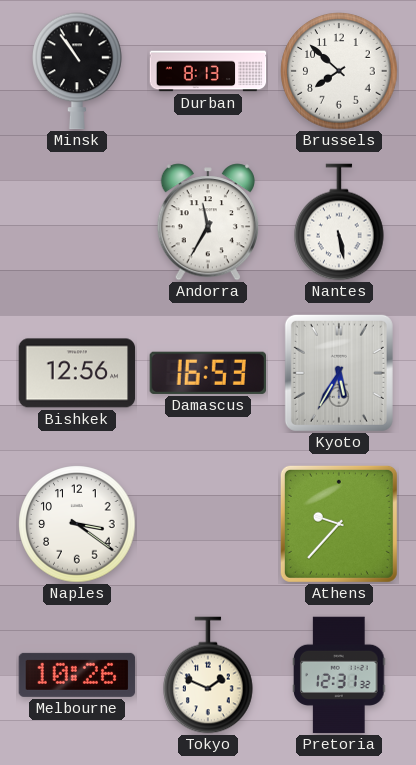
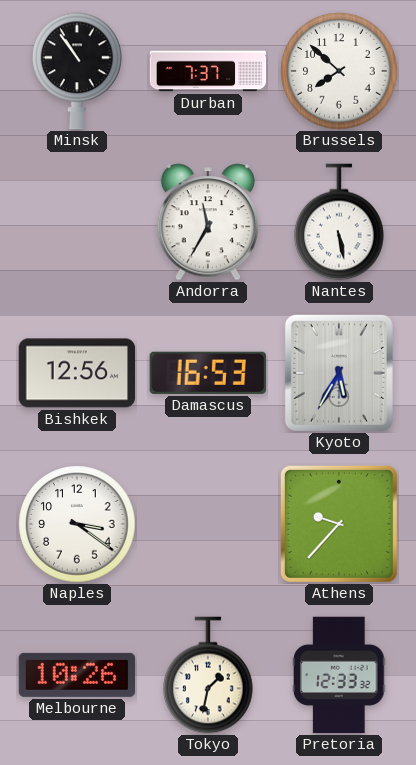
Durban: 8:13 -> 7:37
Tokyo: 1:49 -> 1:32
Pretoria: 12:31 -> 12:33
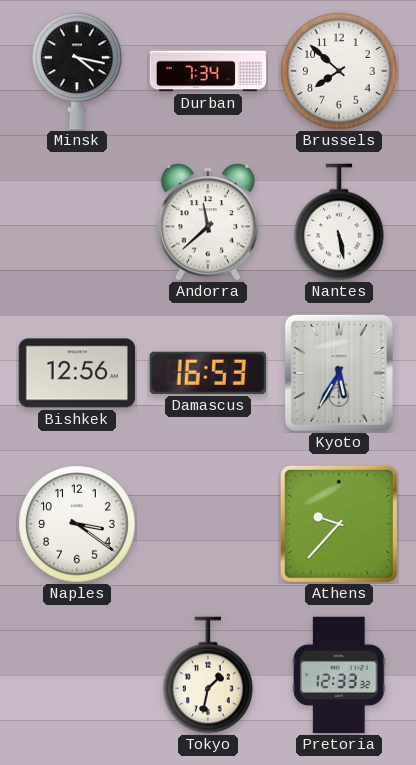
Minsk: 10:54 -> 4:17
Durban: 7:37 -> 7:34
Andorra: 11:35 -> 11:38
Melbourne: 10:26 -> none
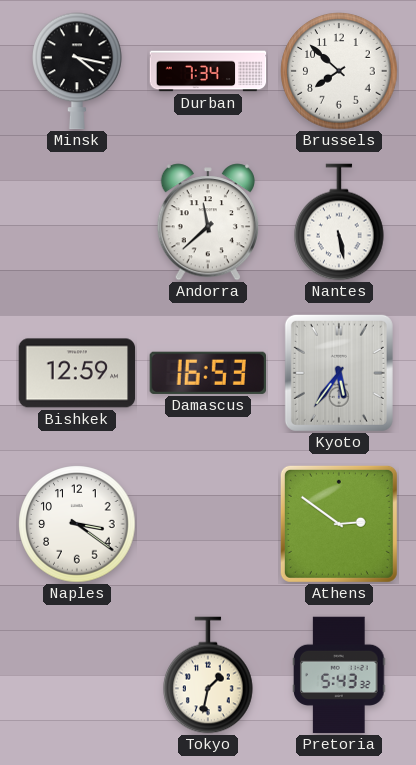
Bishkek: 12:56 -> 12:59
Kyoto: 5:35 -> 5:36
Athens: 9:37 -> 2:51
Pretoria: 12:33 -> 5:43
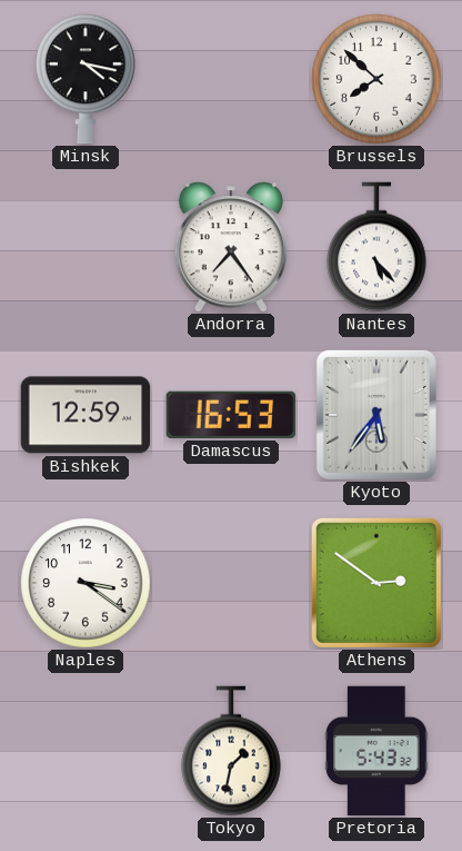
Durban: 7:34 -> none
Andorra: 11:38 -> 7:24
Nantes: 5:28 -> 5:23
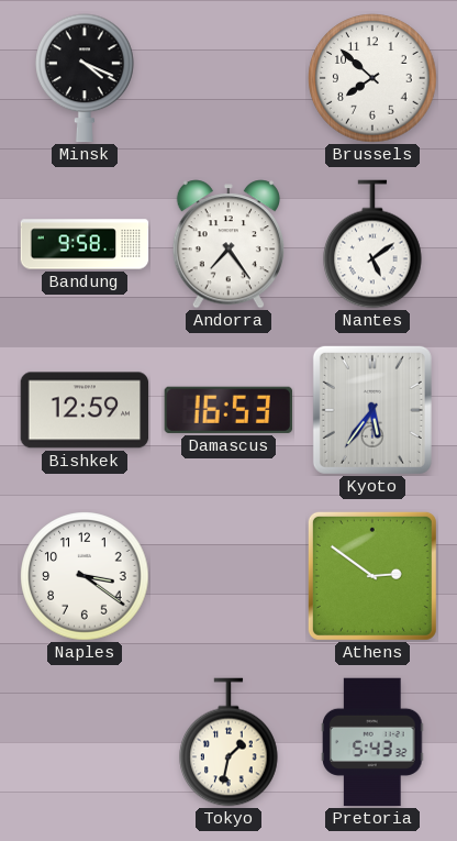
Minsk: 4:17 -> 4:19
Bandung: none -> 9:58
Nantes: 5:23 -> 5:09
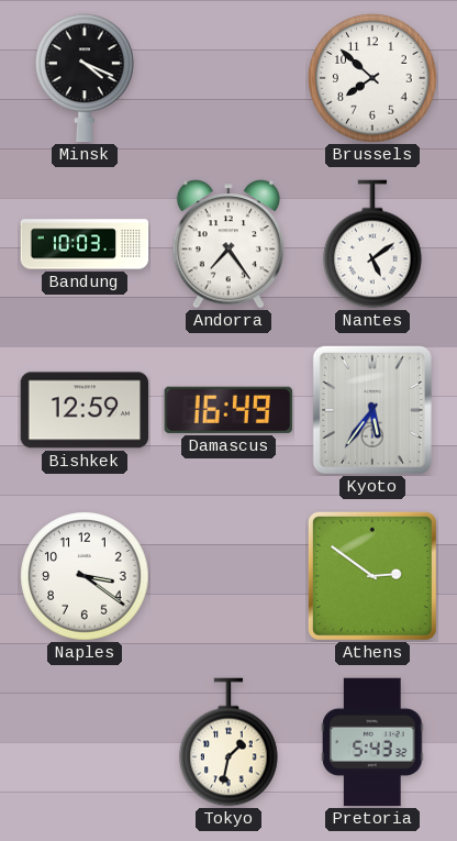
Bandung: 9:58 -> 10:03
Damascus: 16:53 -> 16:49
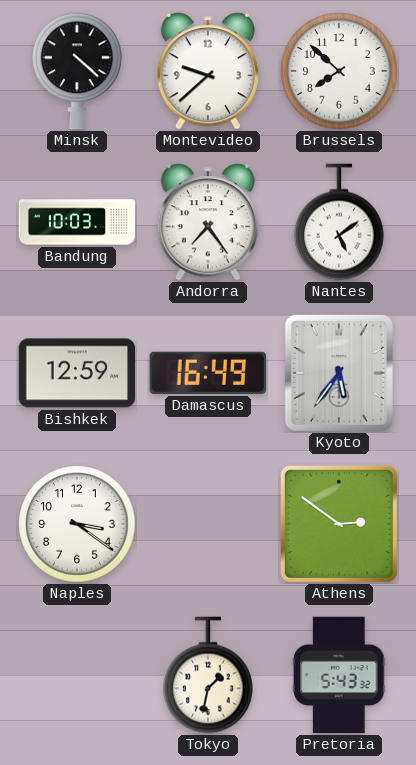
Minsk: 4:19 -> 4:22
Montevideo: none -> 9:38
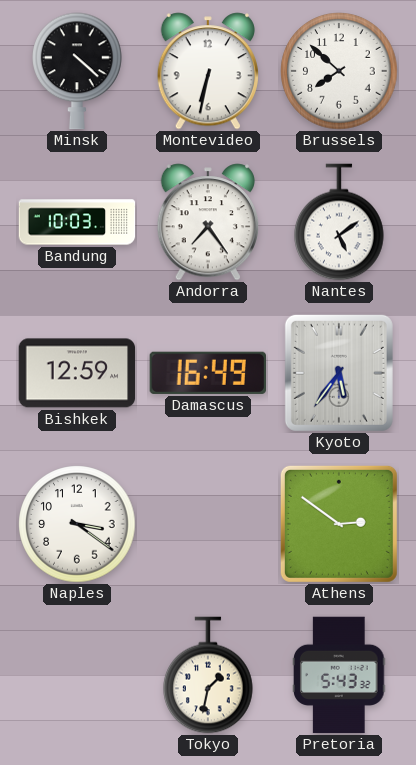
Montevideo: 9:38 -> 6:32
